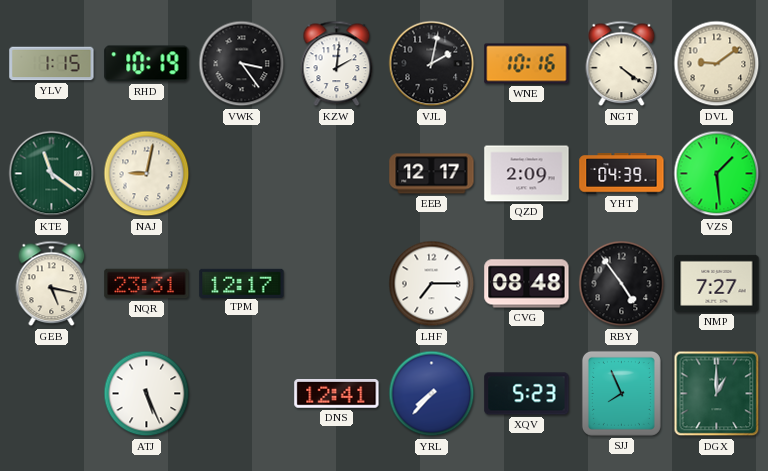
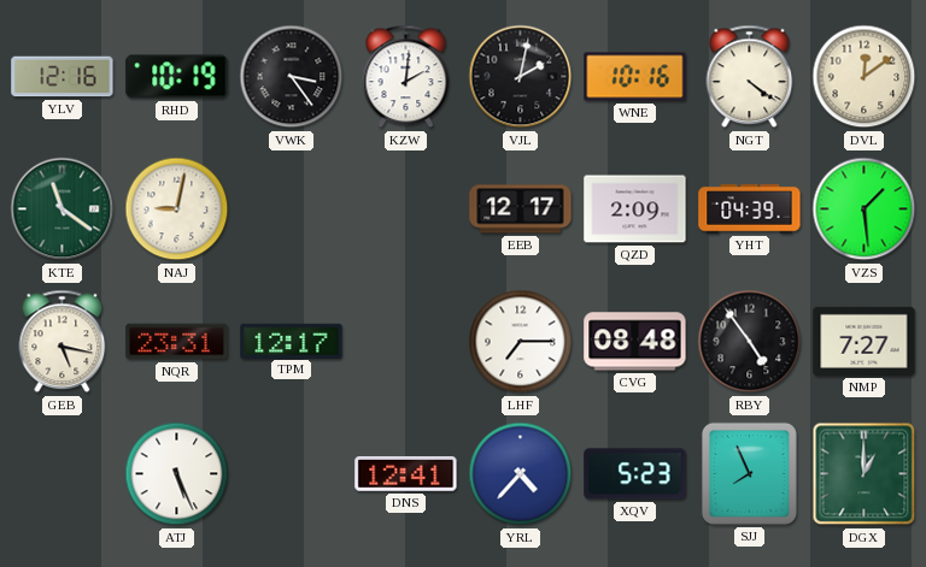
YLV: 1:15 -> 12:16
DVL: 9:09 -> 12:09
YRL: 7:37 -> 4:37
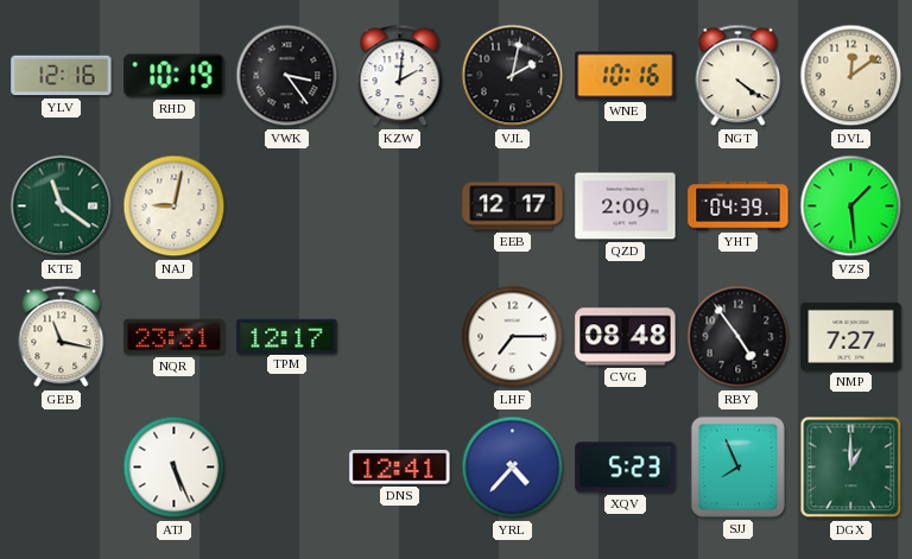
GEB: 5:17 -> 11:17
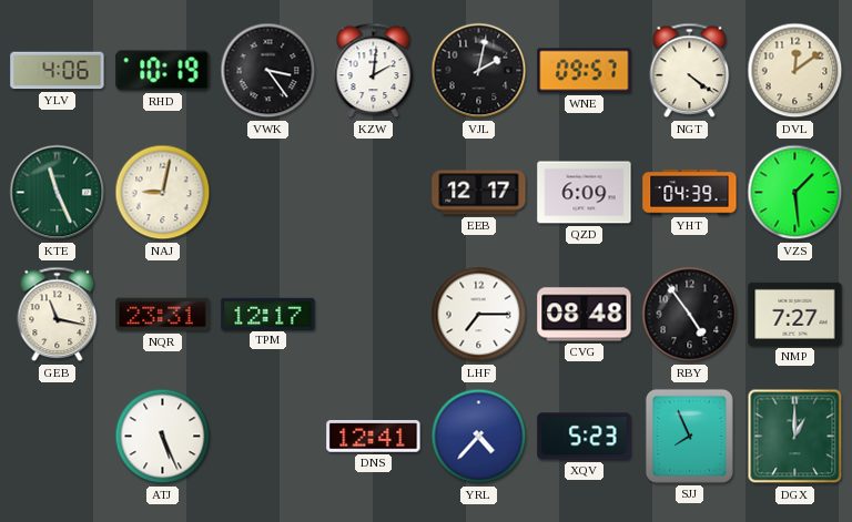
YLV: 12:16 -> 4:06
WNE: 10:16 -> 09:57
KTE: 11:21 -> 11:26
QZD: 2:09 -> 6:09
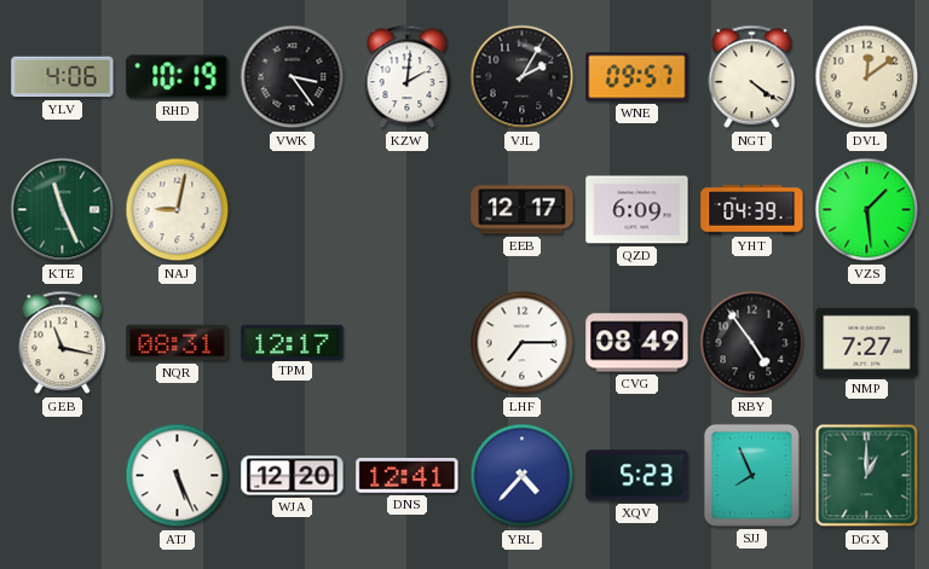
VJL: 2:02 -> 2:05
NQR: 23:31 -> 08:31
CVG: 08:48 -> 08:49
WJA: none -> 12:20
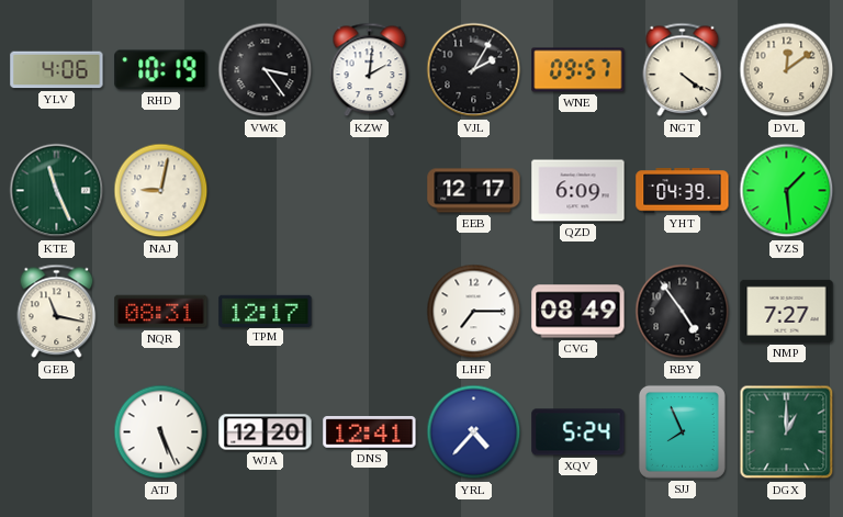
XQV: 5:23 -> 5:24
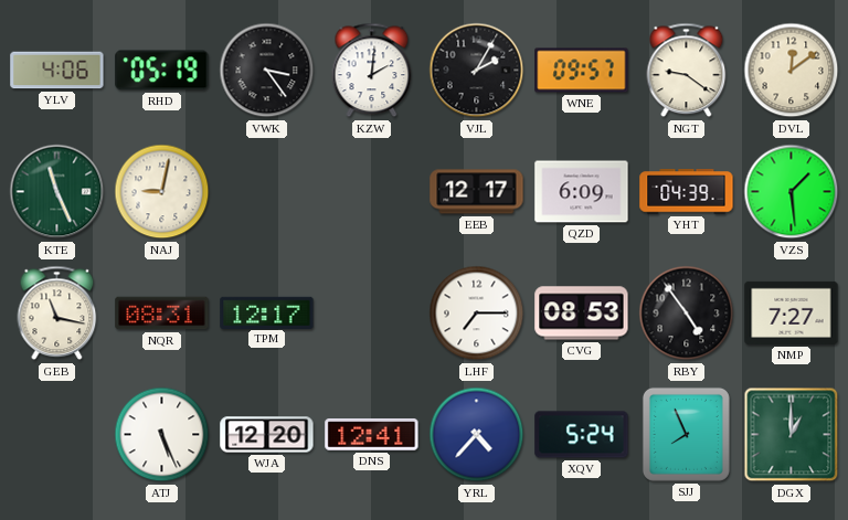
RHD: 10:19 -> 05:19
NGT: 4:21 -> 9:21
CVG: 08:49 -> 08:53
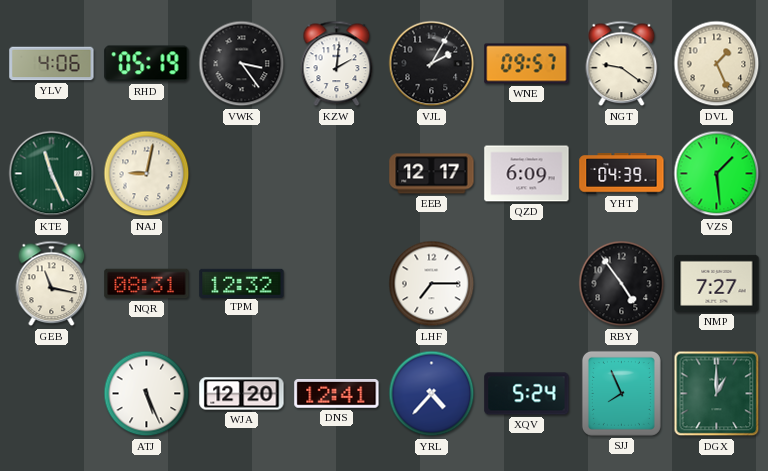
DVL: 12:09 -> 1:26
TPM: 12:17 -> 12:32
CVG: 08:53 -> none
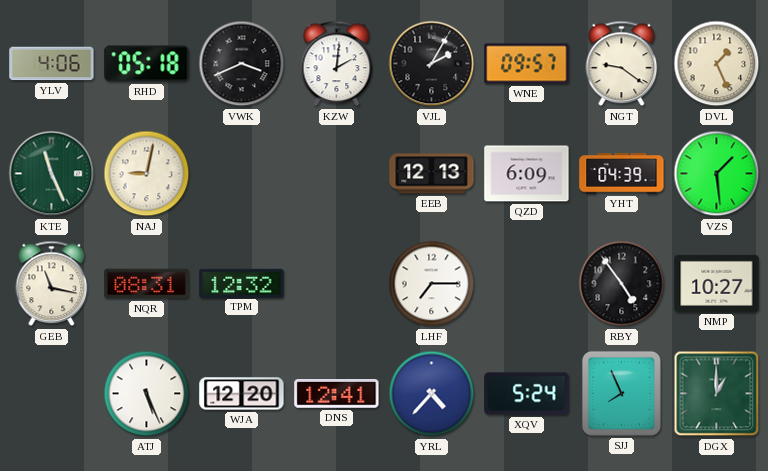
RHD: 05:19 -> 05:18
VWK: 3:24 -> 3:41
EEB: 12:17 -> 12:13
NMP: 7:27 -> 10:27
